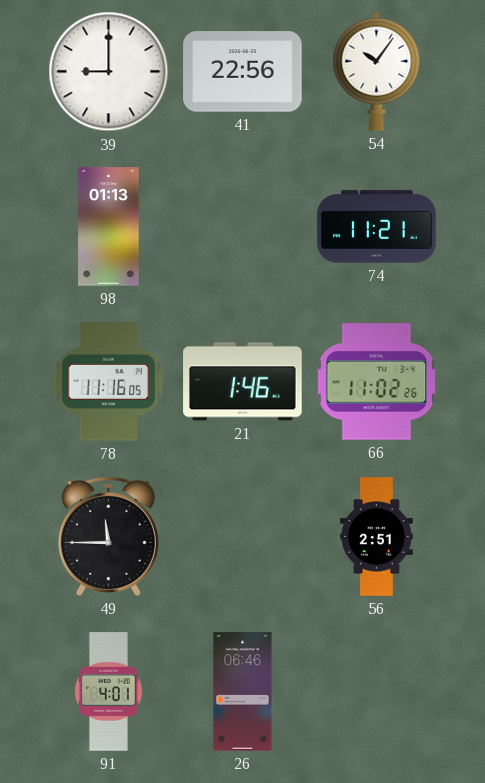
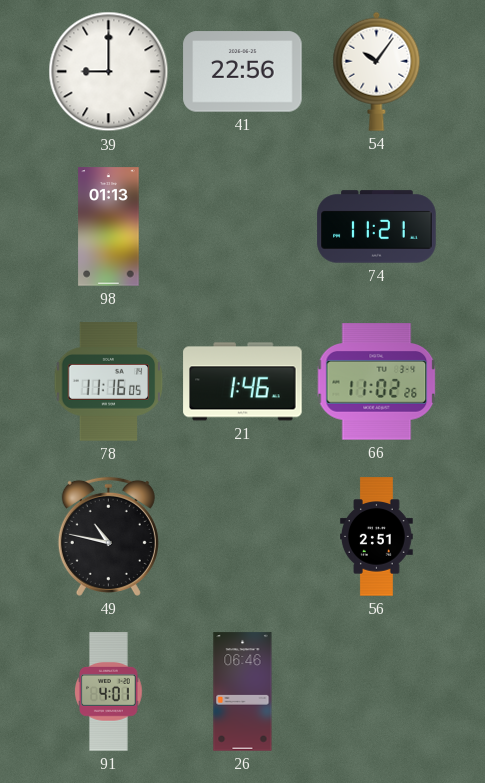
49: 11:45 -> 10:47
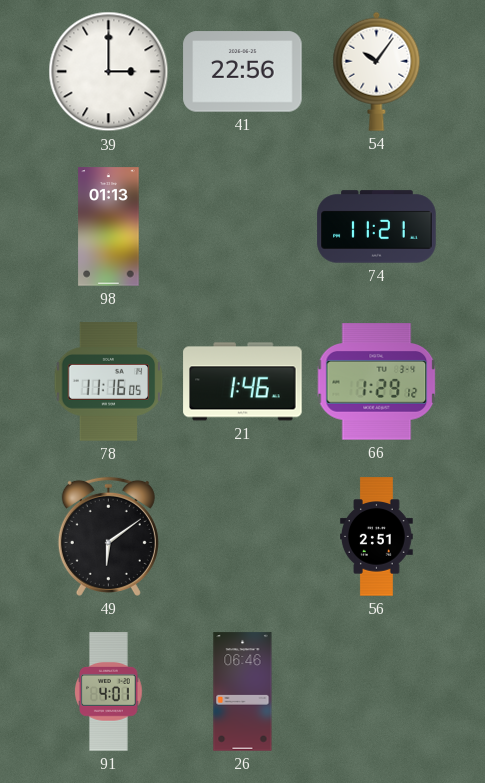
39: 9:00 -> 3:00
66: 11:02 -> 1:29
49: 10:47 -> 6:09
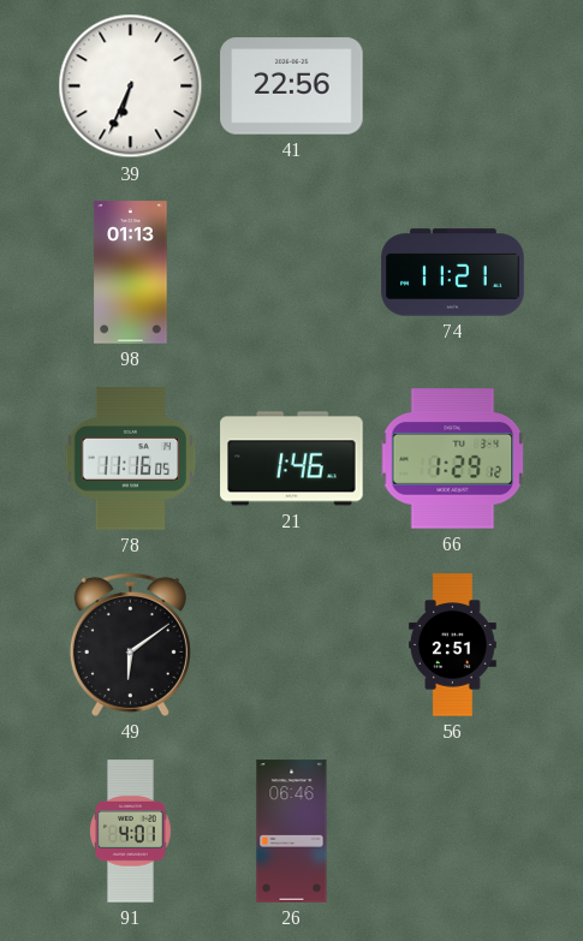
39: 3:00 -> 6:34
54: 10:06 -> none
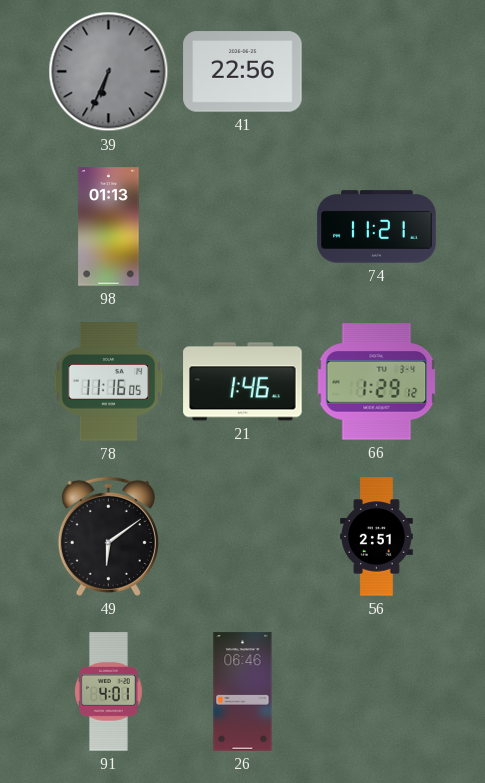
39 dial: white -> grey
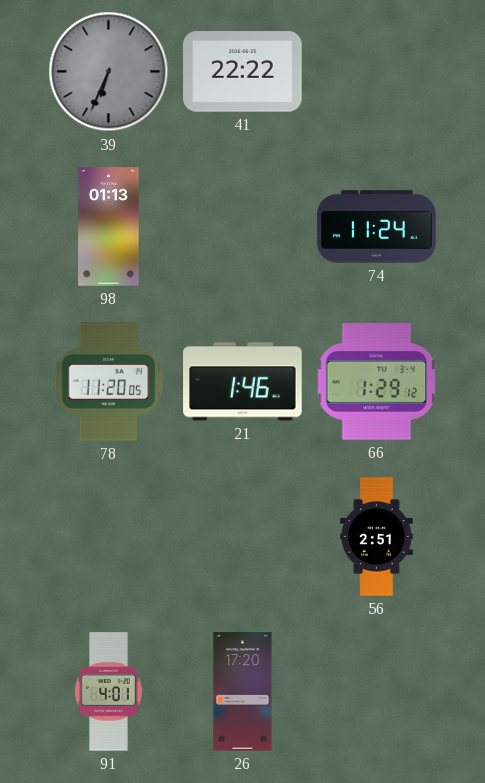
41: 22:56 -> 22:22
74: 11:21 -> 11:24
78: 11:16 -> 11:20
49: 6:09 -> none
26: 06:46 -> 17:20
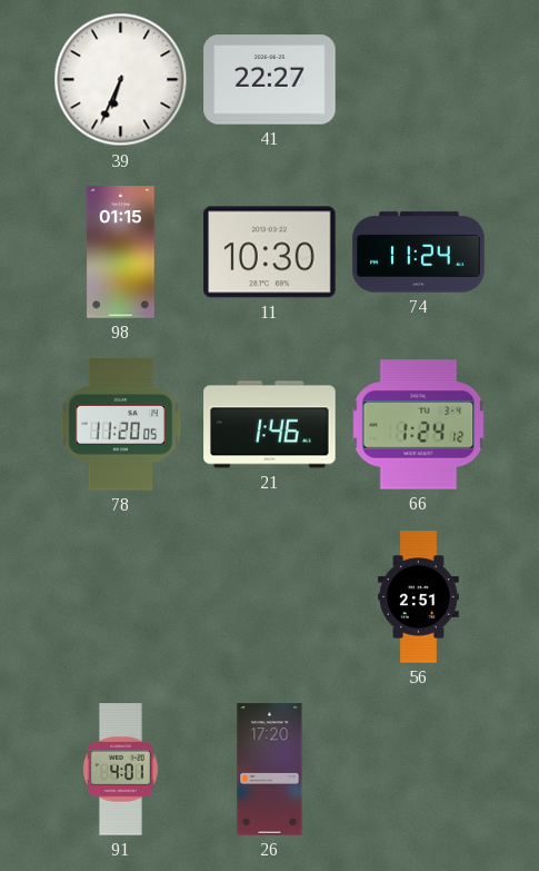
39 dial: grey -> white
41: 22:22 -> 22:27
98: 01:13 -> 01:15
11: none -> 10:30
66: 1:29 -> 1:24
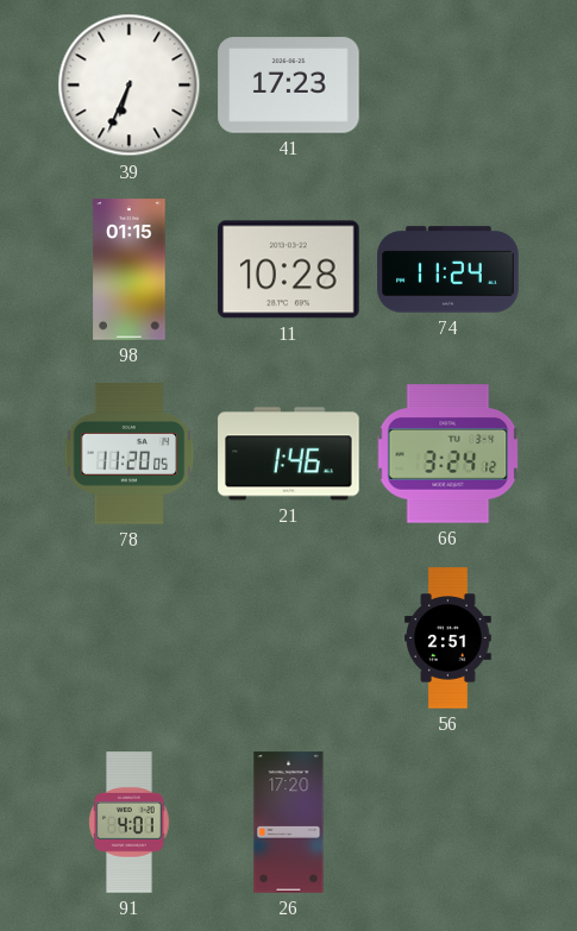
41: 22:27 -> 17:23
11: 10:30 -> 10:28
66: 1:24 -> 3:24
